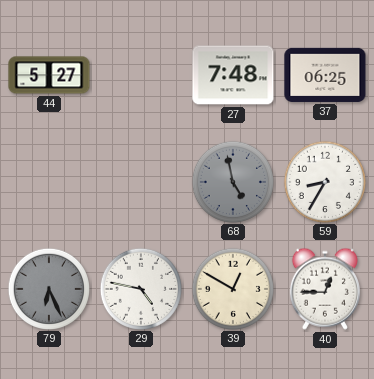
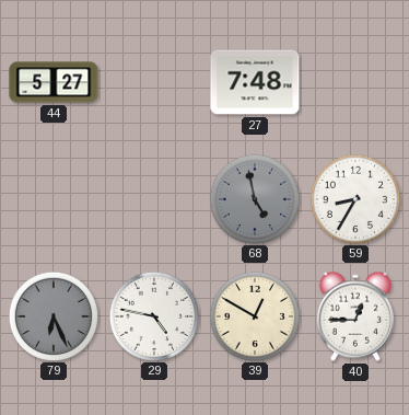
37: 06:25 -> none
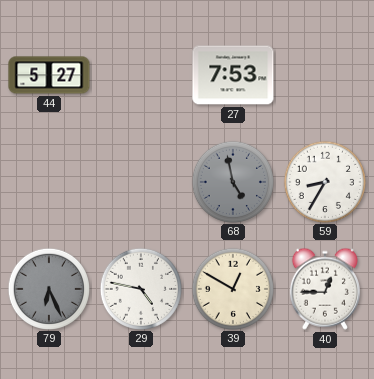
27: 7:48 -> 7:53
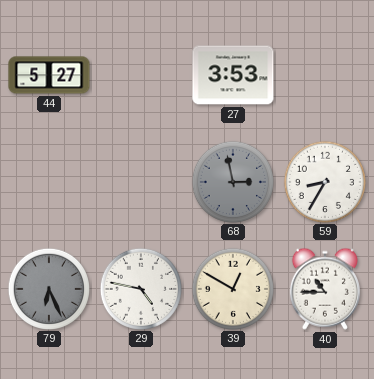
27: 7:53 -> 3:53
68: 4:58 -> 2:58
40: 12:45 -> 10:45
